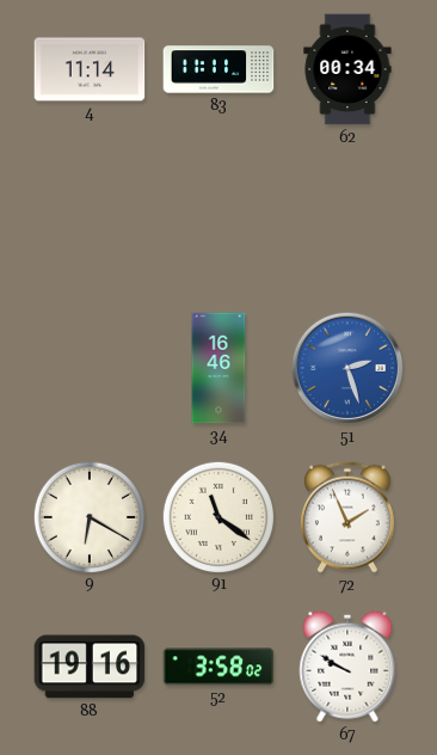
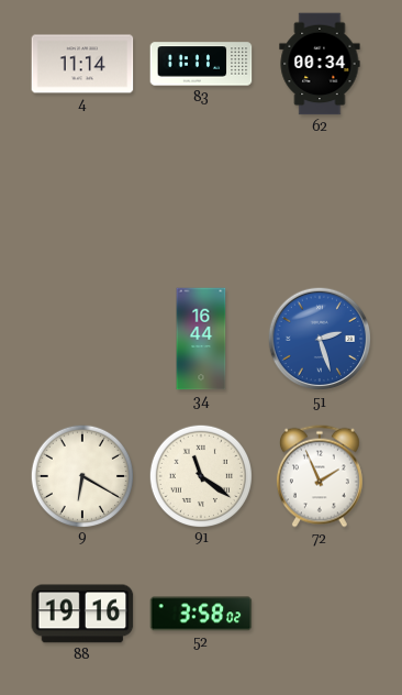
34: 16:46 -> 16:44
67: 9:50 -> none
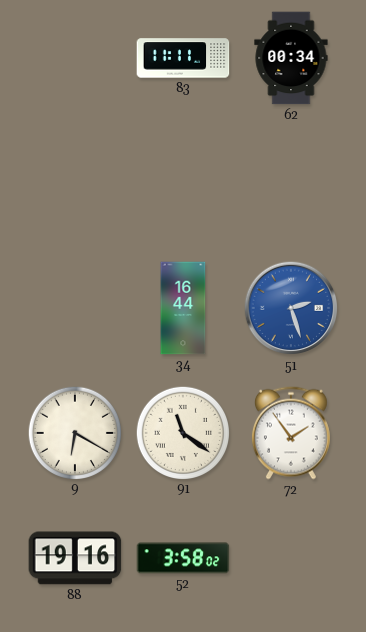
4: 11:14 -> none
72: 1:56 -> 1:54
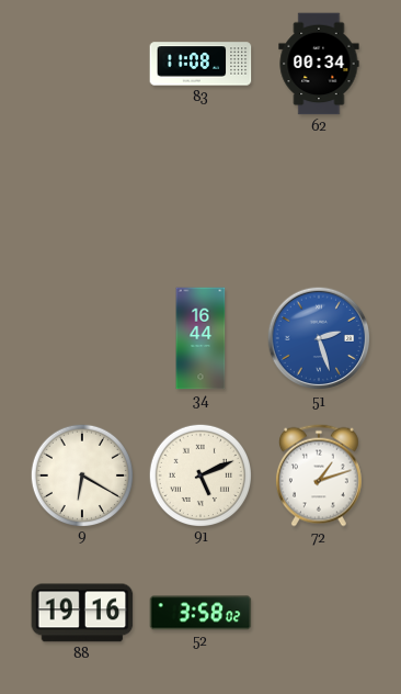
83: 11:11 -> 11:08
91: 11:21 -> 5:11
72: 1:54 -> 1:12
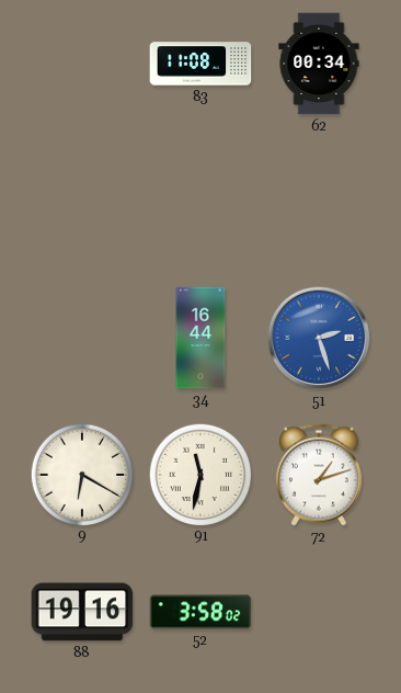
91: 5:11 -> 11:32
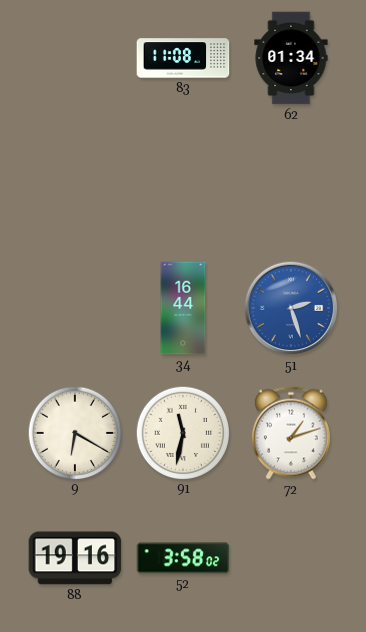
62: 00:34 -> 01:34
